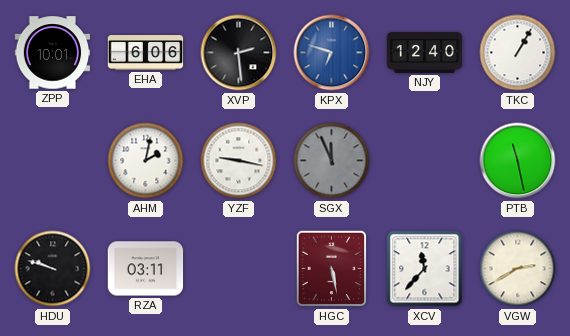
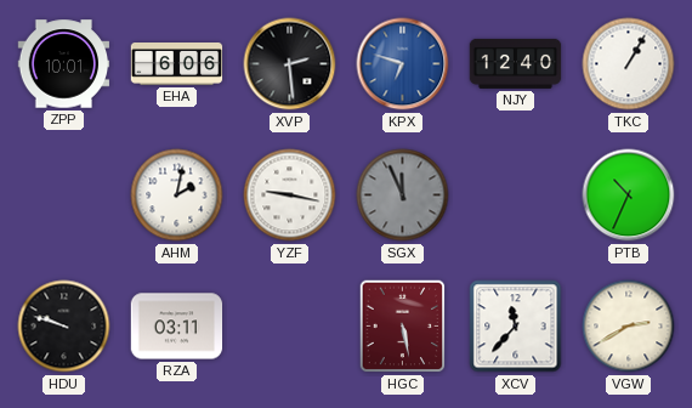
PTB: 11:28 -> 10:34
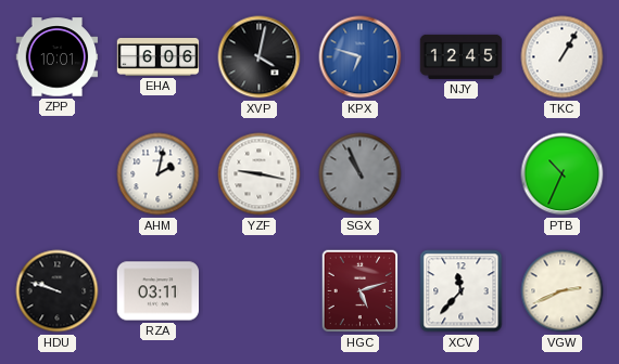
XVP: 2:29 -> 4:02
NJY: 12:40 -> 12:45
SGX: 11:56 -> 10:56
HGC: 5:28 -> 5:12
VGW: 2:40 -> 2:41
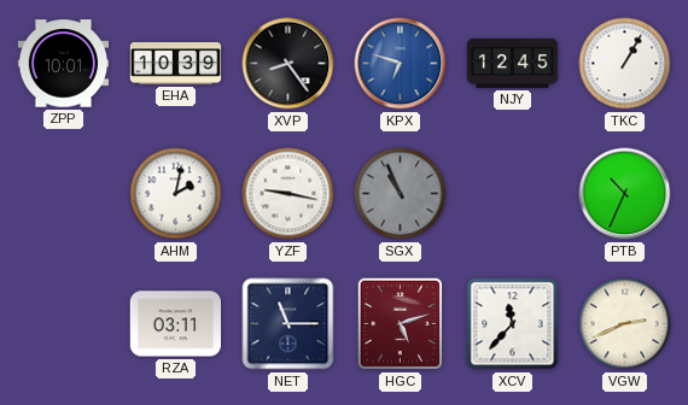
EHA: 6:06 -> 10:39
XVP: 4:02 -> 8:24
HDU: 9:48 -> none
NET: none -> 11:15
